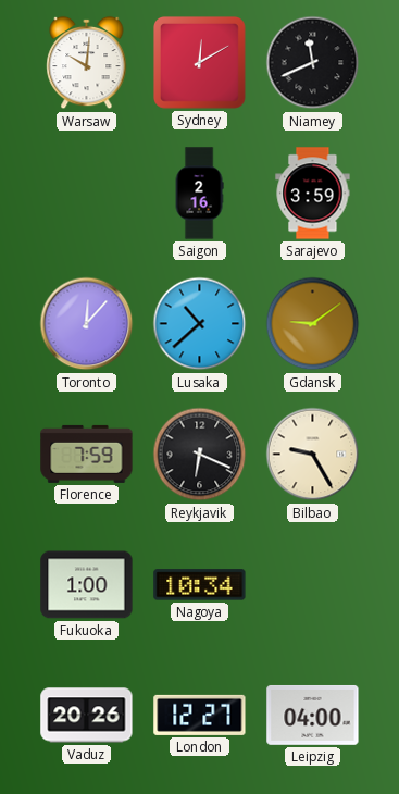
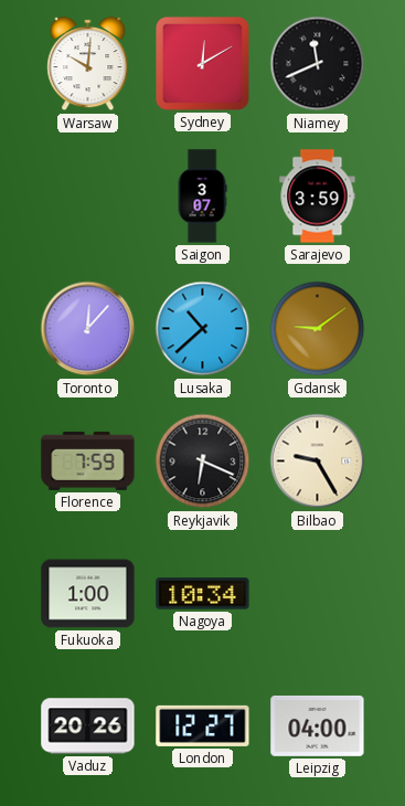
Saigon: 2:16 -> 3:07
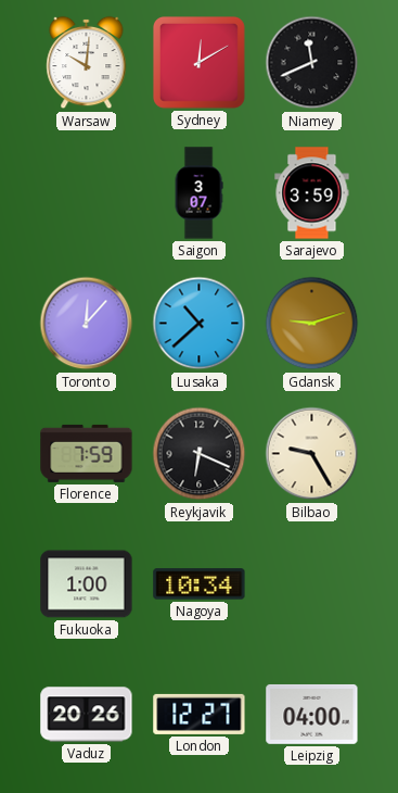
Gdansk: 9:09 -> 9:12
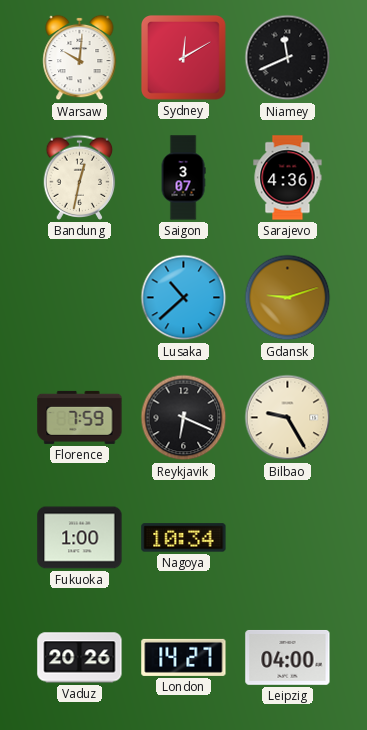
Bandung: none -> 12:32
Sarajevo: 3:59 -> 4:36
Toronto: 12:07 -> none
London: 12:27 -> 14:27
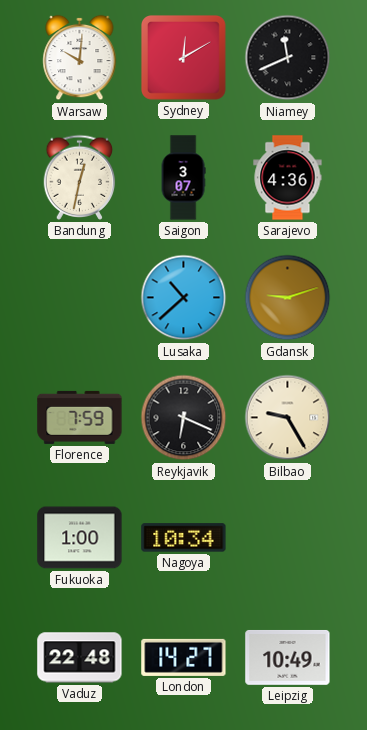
Vaduz: 20:26 -> 22:48
Leipzig: 04:00 -> 10:49
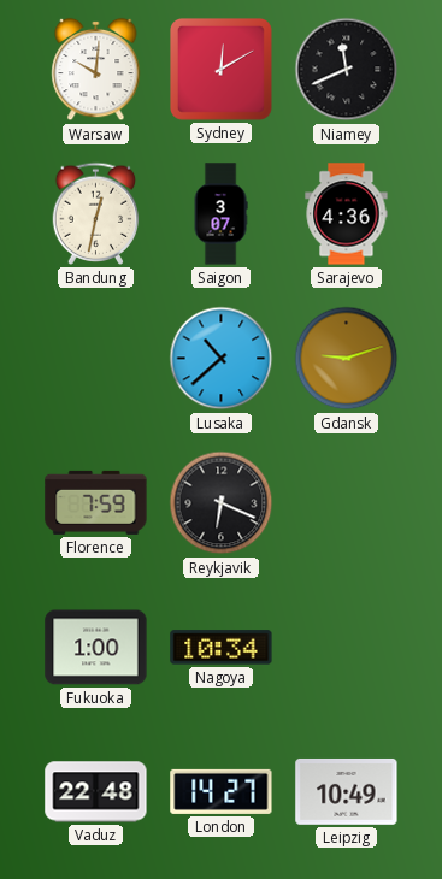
Bilbao: 9:25 -> none
